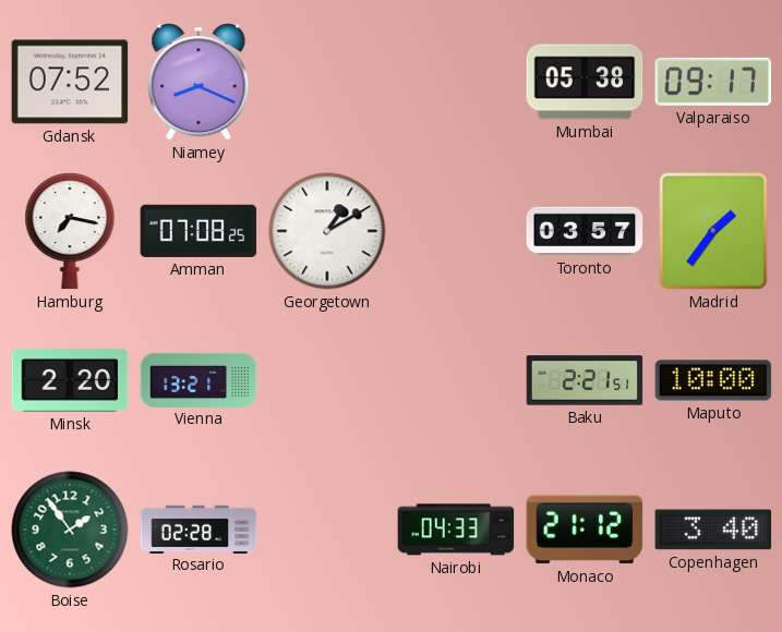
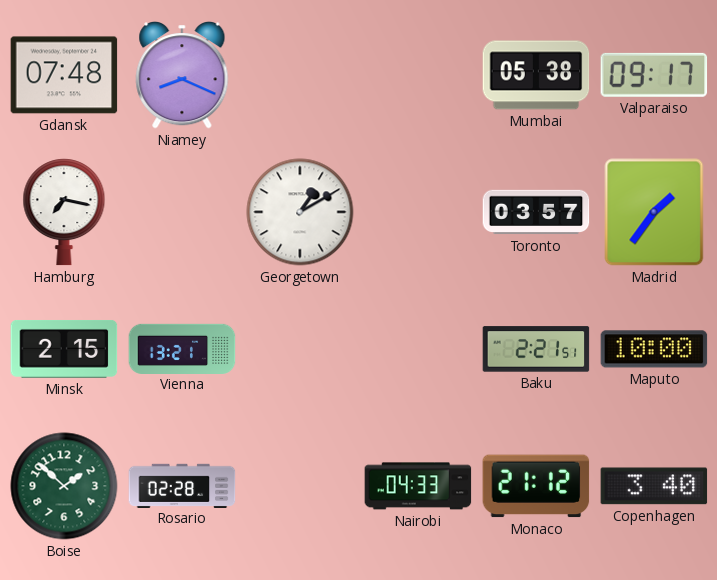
Gdansk: 07:52 -> 07:48
Amman: 07:08 -> none
Minsk: 2:20 -> 2:15
Boise: 1:54 -> 1:52
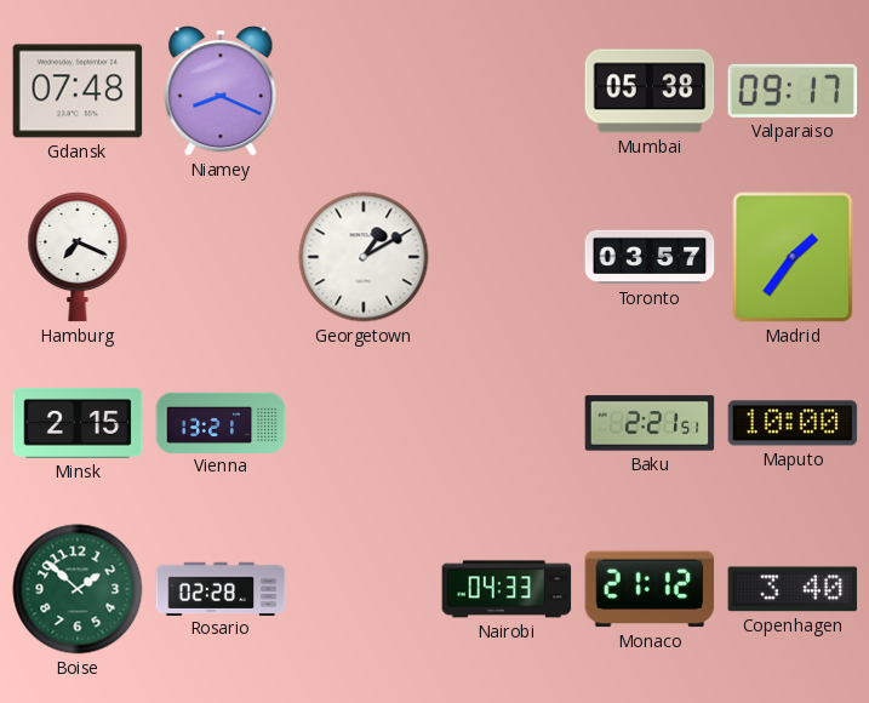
Hamburg: 7:17 -> 7:19
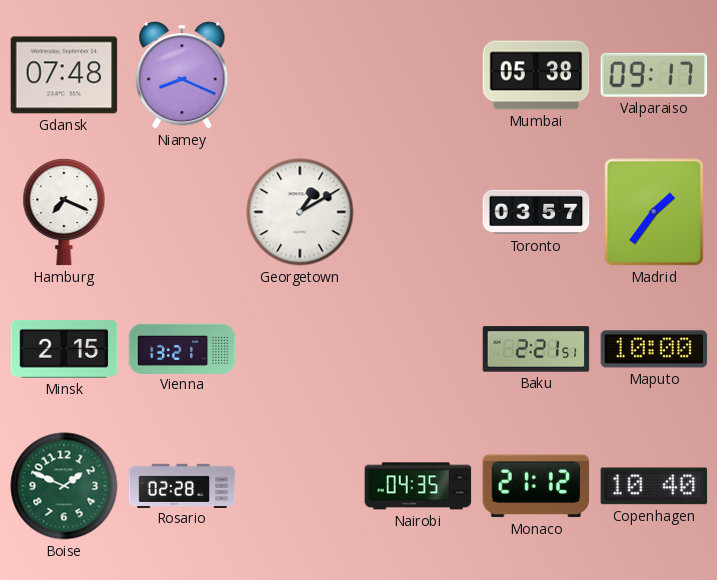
Boise: 1:52 -> 1:49
Nairobi: 04:33 -> 04:35
Copenhagen: 3:40 -> 10:40
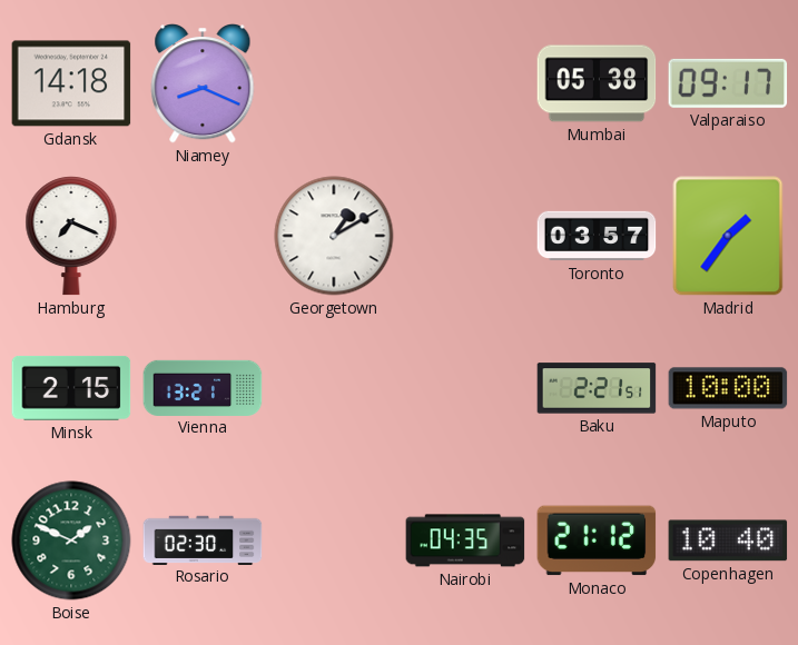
Gdansk: 07:48 -> 14:18
Rosario: 02:28 -> 02:30
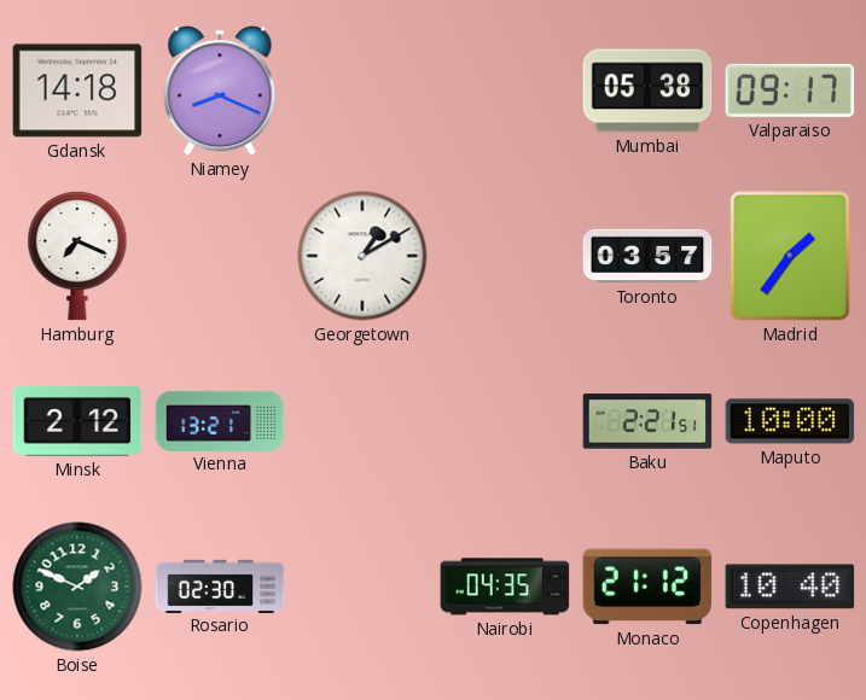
Minsk: 2:15 -> 2:12
